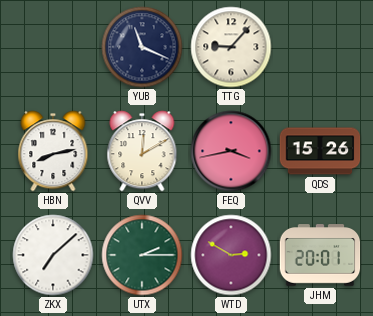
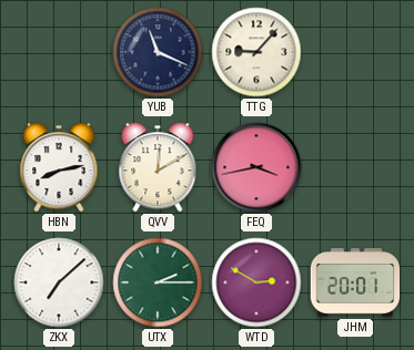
QDS: 15:26 -> none
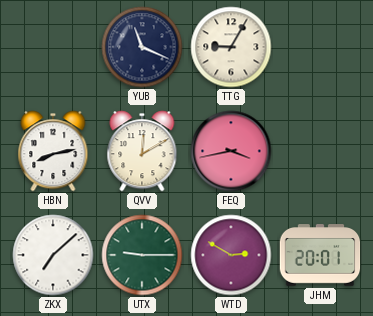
TTG: 9:07 -> 9:05
UTX: 2:15 -> 9:15
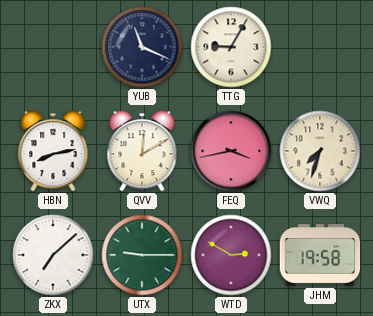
VWQ: none -> 7:33
JHM: 20:01 -> 19:58
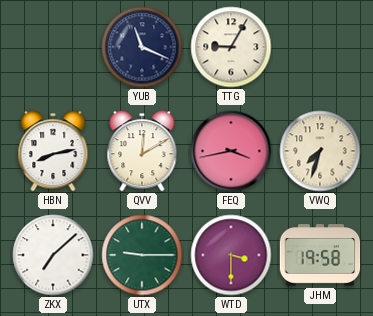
WTD: 2:50 -> 3:30
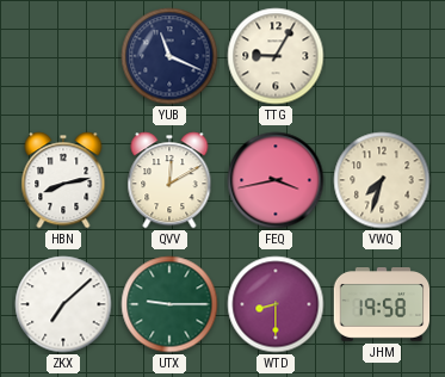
WTD: 3:30 -> 8:30
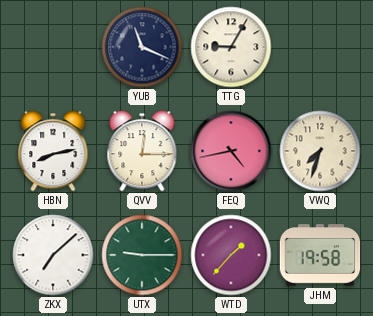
QVV: 12:10 -> 12:15
FEQ: 3:43 -> 4:43
WTD: 8:30 -> 1:37
